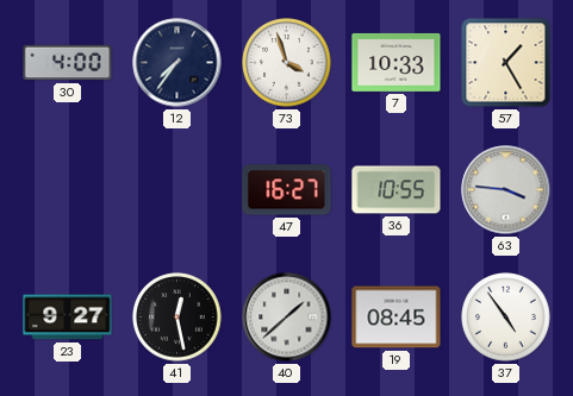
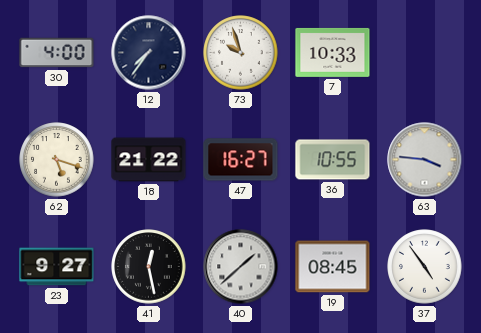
73: 3:57 -> 9:57
57: 1:25 -> none
62: none -> 5:18
18: none -> 21:22
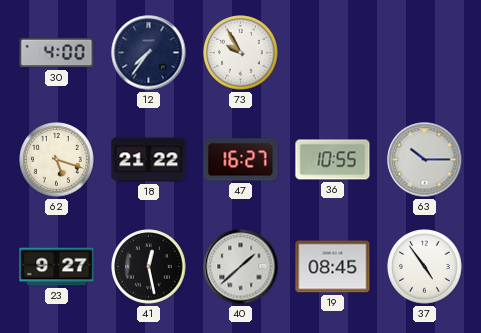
73: 9:57 -> 9:55
7: 10:33 -> none
63: 3:46 -> 10:15
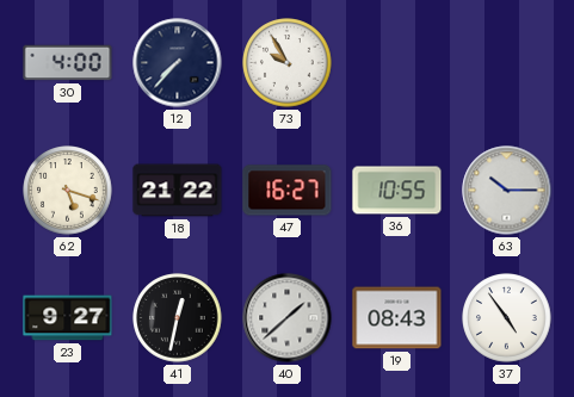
12: 7:36 -> 7:37
41: 12:28 -> 12:32
19: 08:45 -> 08:43
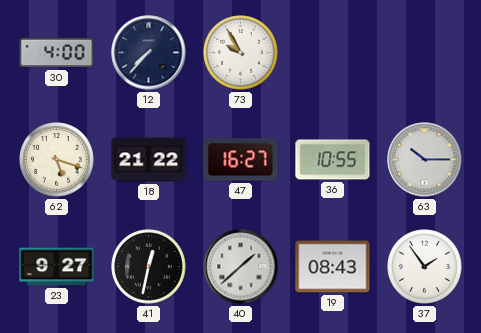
37: 4:54 -> 1:54
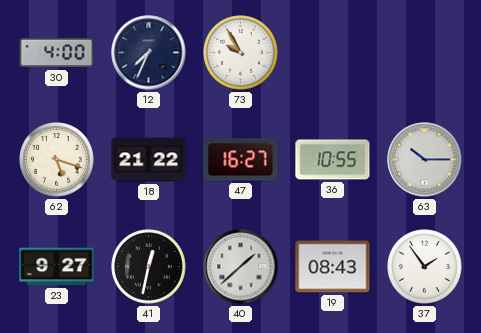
12: 7:37 -> 7:34
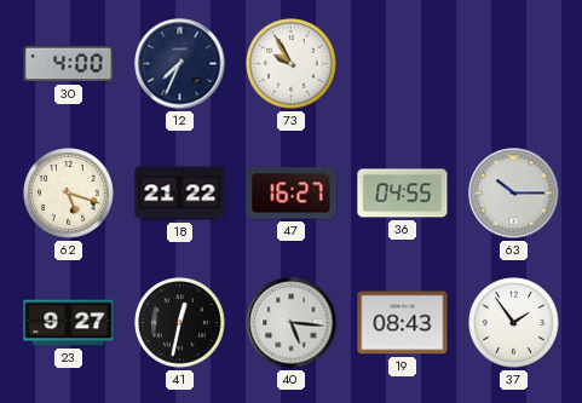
36: 10:55 -> 04:55
40: 1:38 -> 5:16
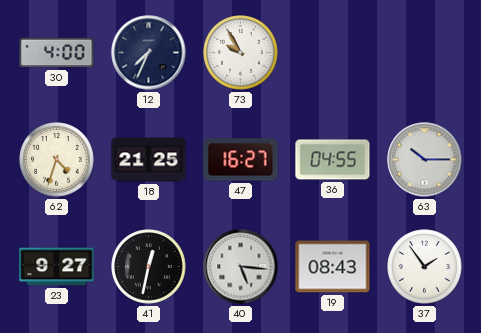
62: 5:18 -> 4:33
18: 21:22 -> 21:25
